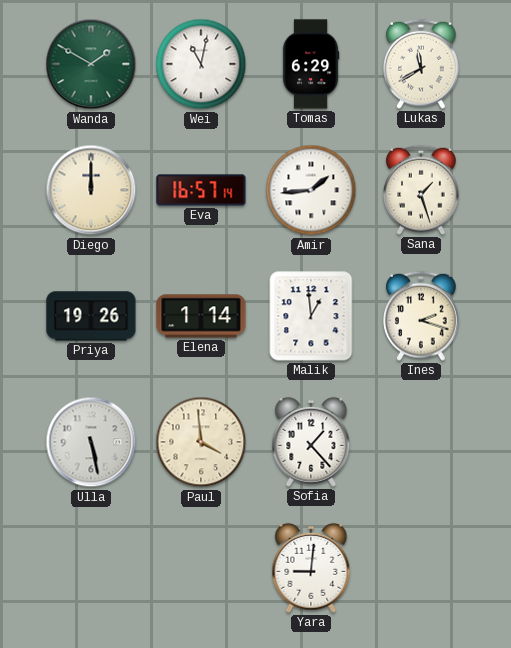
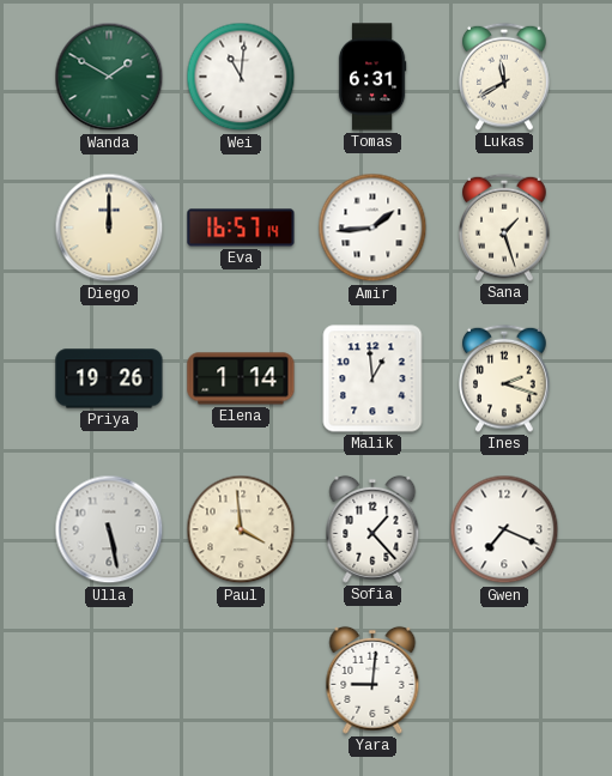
Wei: 11:02 -> 11:01
Tomas: 6:29 -> 6:31
Gwen: none -> 7:19
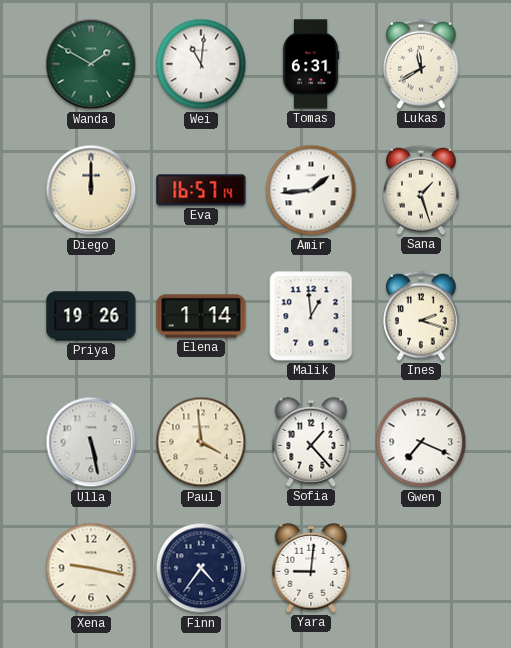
Xena: none -> 9:17
Finn: none -> 4:36
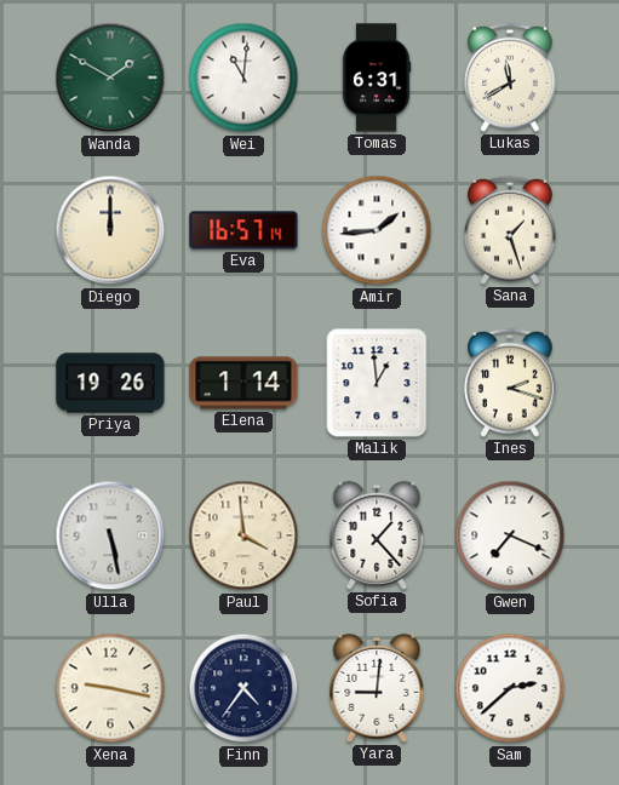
Sam: none -> 2:38
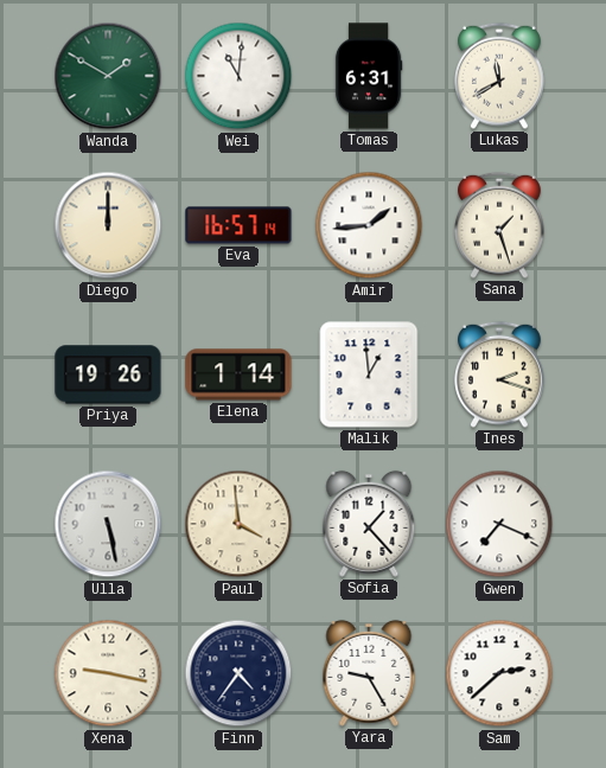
Yara: 9:01 -> 9:25
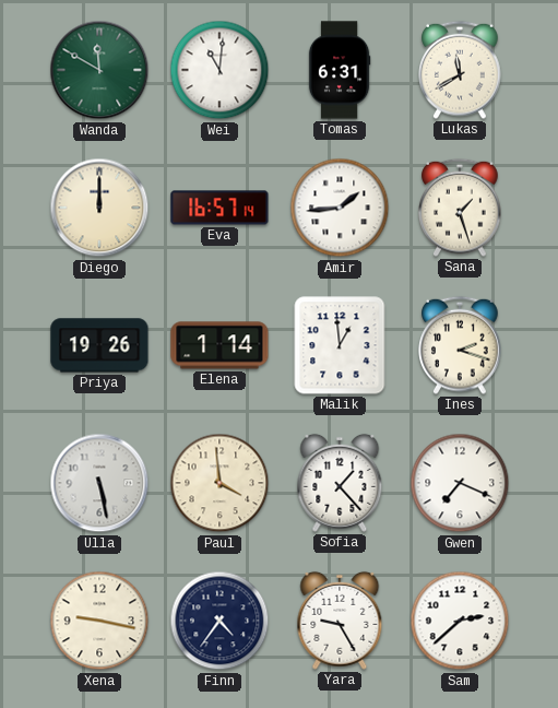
Wanda: 1:50 -> 11:50
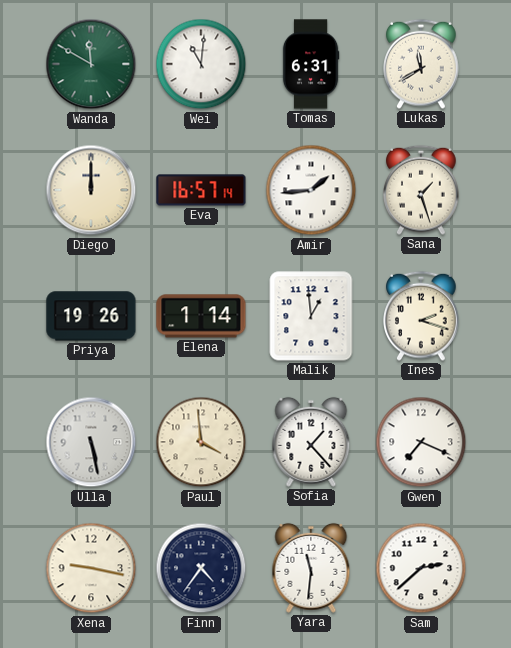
Yara: 9:25 -> 11:31
